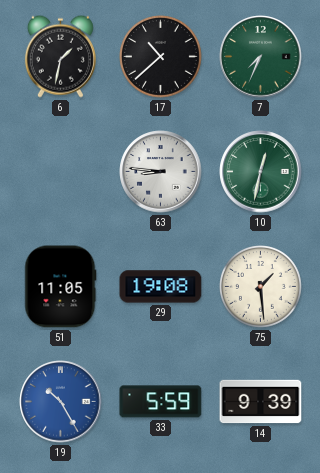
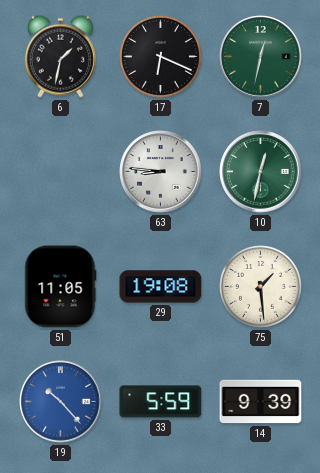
17: 10:38 -> 6:19
7: 7:34 -> 12:32
19: 10:25 -> 10:23
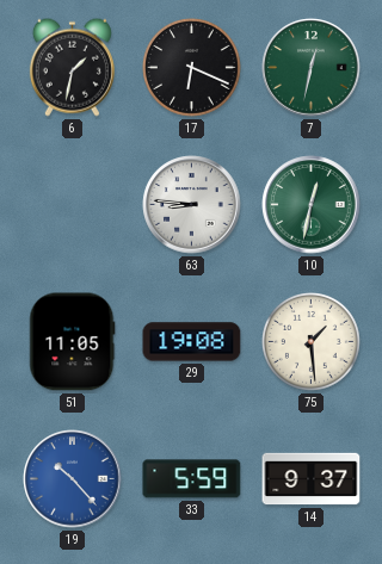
14: 9:39 -> 9:37
